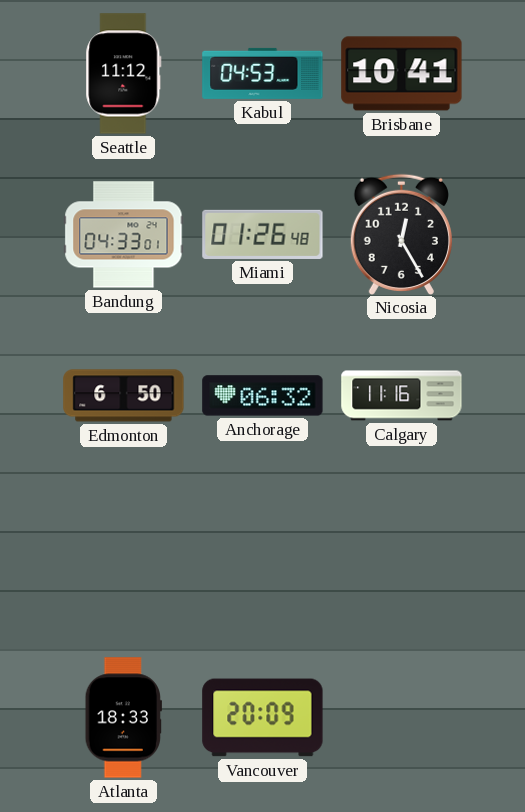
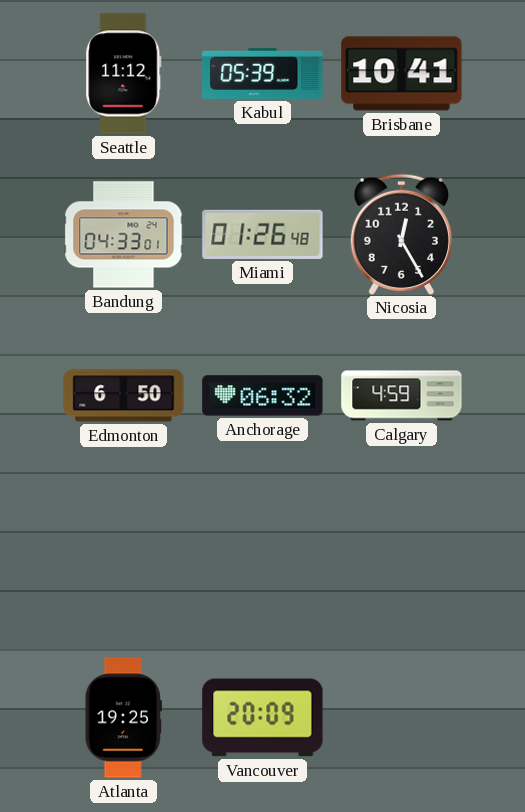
Kabul: 04:53 -> 05:39
Calgary: 11:16 -> 4:59
Atlanta: 18:33 -> 19:25
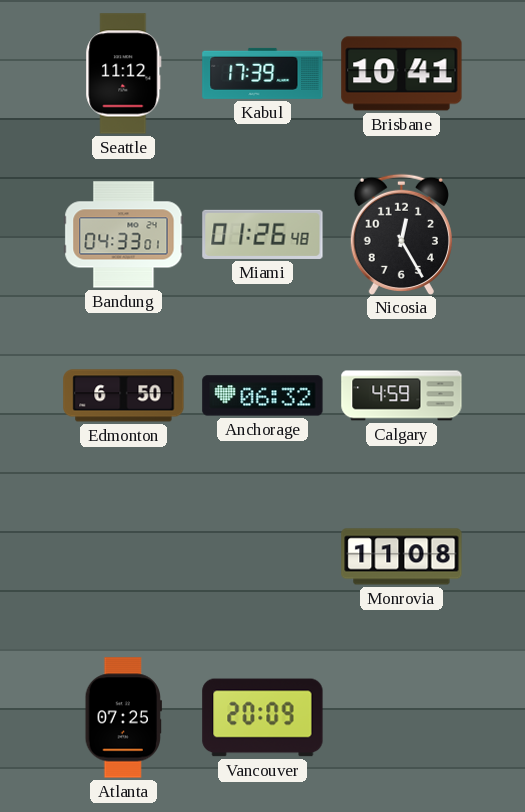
Kabul: 05:39 -> 17:39
Monrovia: none -> 11:08
Atlanta: 19:25 -> 07:25
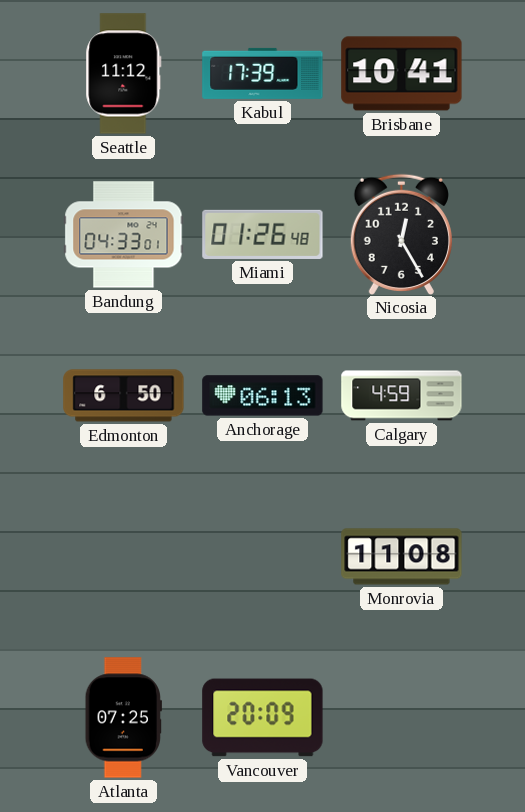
Anchorage: 06:32 -> 06:13
